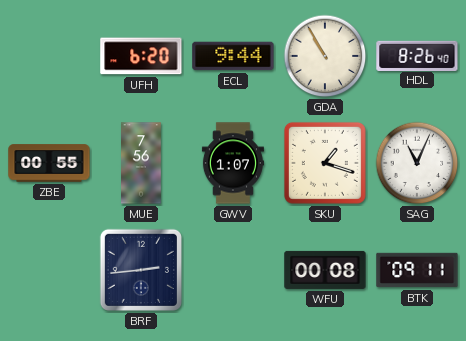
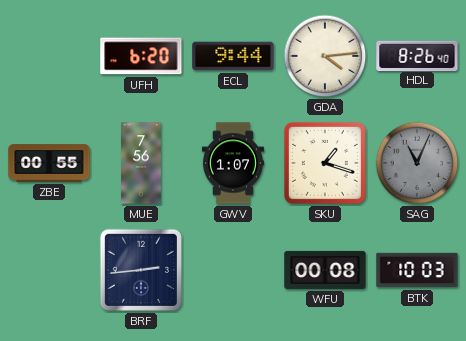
GDA: 10:55 -> 4:14
SAG dial: white -> grey
BTK: 09:11 -> 10:03
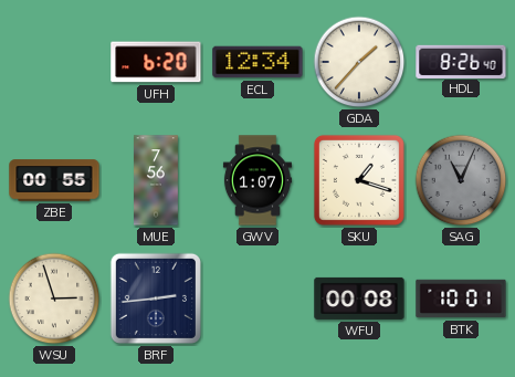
ECL: 9:44 -> 12:34
GDA: 4:14 -> 1:37
WSU: none -> 2:57
BTK: 10:03 -> 10:01
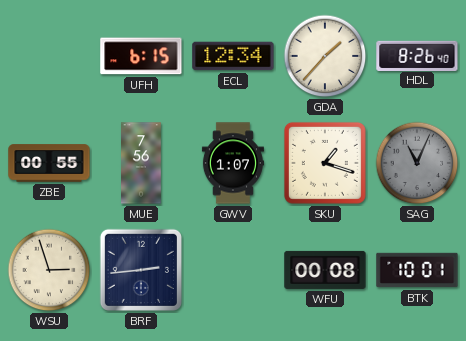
UFH: 6:20 -> 6:15
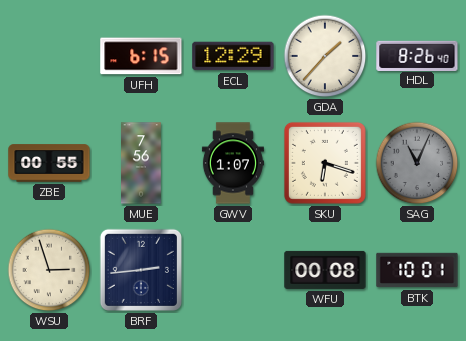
ECL: 12:34 -> 12:29
SKU: 1:18 -> 6:18
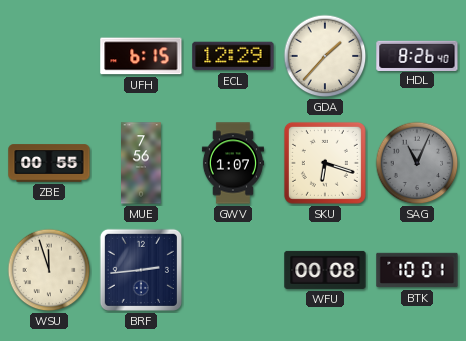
WSU: 2:57 -> 11:57
